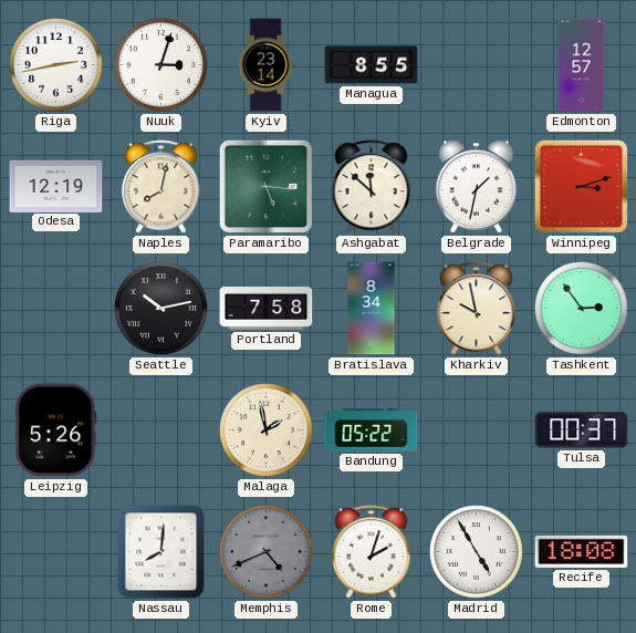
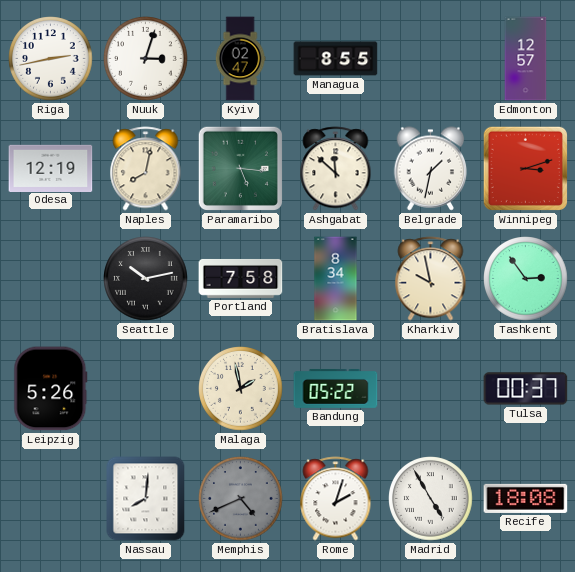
Kyiv: 23:14 -> 02:47
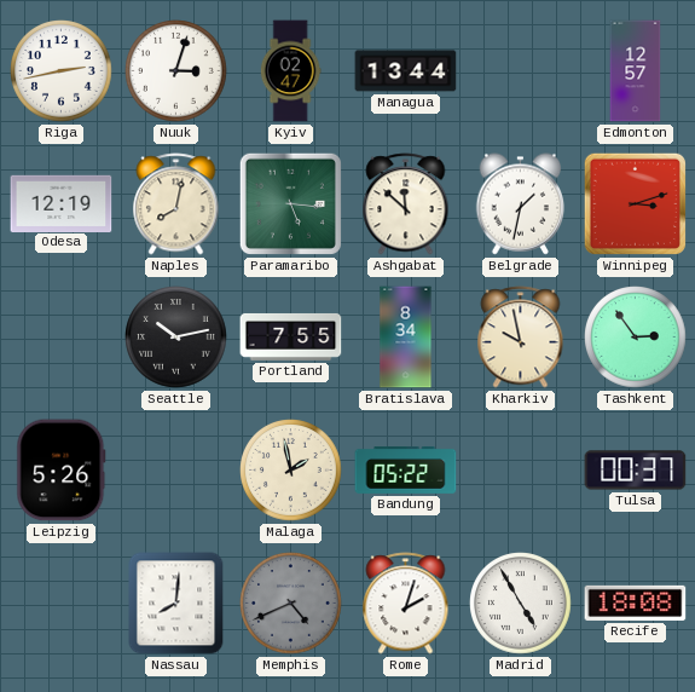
Managua: 8:55 -> 13:44
Portland: 7:58 -> 7:55
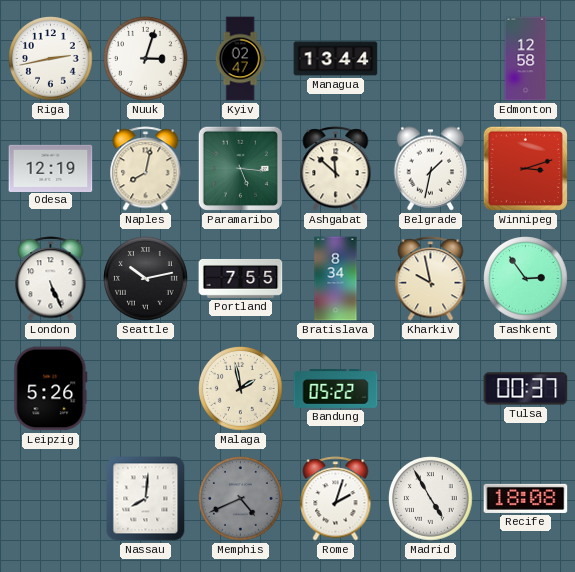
Edmonton: 12:57 -> 12:58
London: none -> 5:26
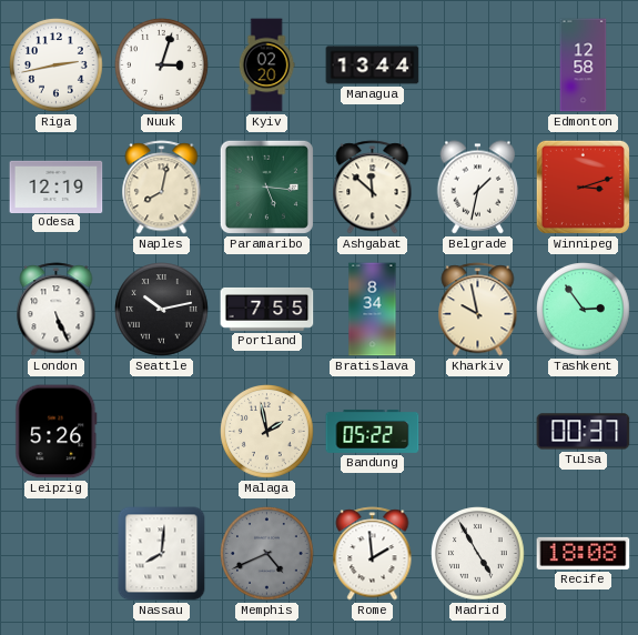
Kyiv: 02:47 -> 02:20
Rome: 2:03 -> 1:59
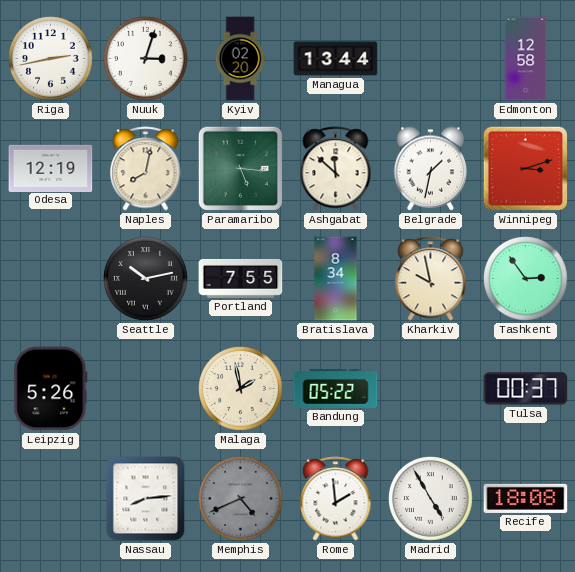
London: 5:26 -> none
Nassau: 8:01 -> 8:14
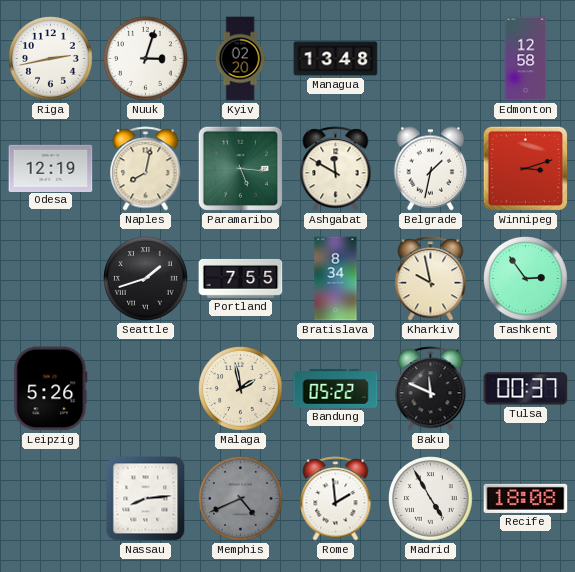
Managua: 13:44 -> 13:48
Ashgabat: 11:52 -> 11:50
Seattle: 10:13 -> 1:42
Baku: none -> 11:49
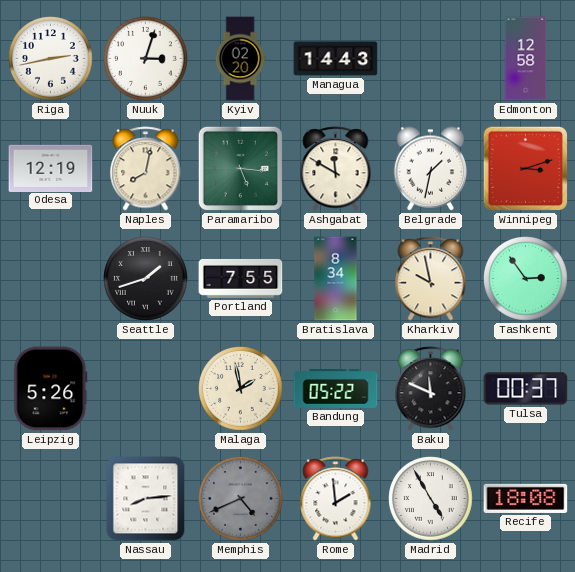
Managua: 13:48 -> 14:43
